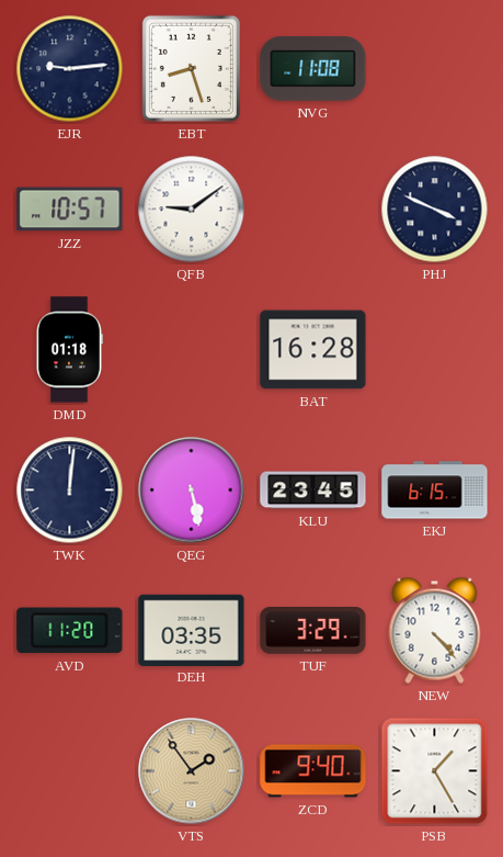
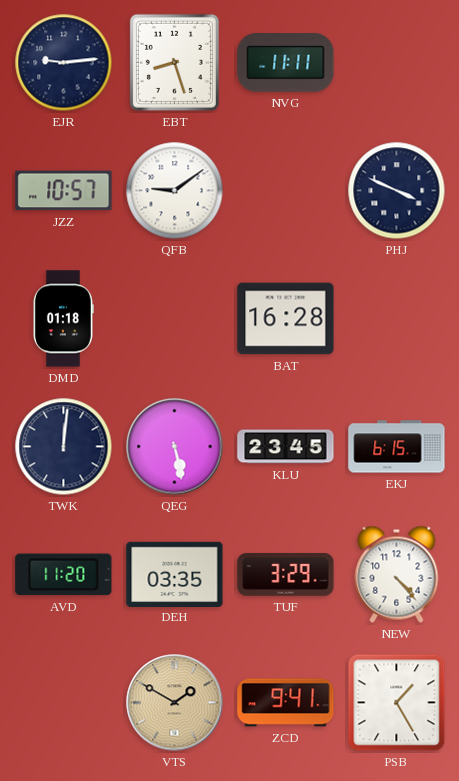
NVG: 11:08 -> 11:11
VTS: 1:54 -> 1:50
ZCD: 9:40 -> 9:41
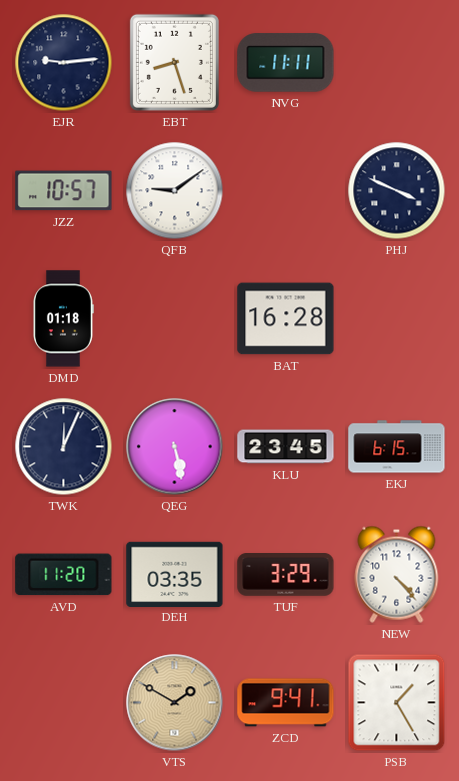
TWK: 12:01 -> 12:04
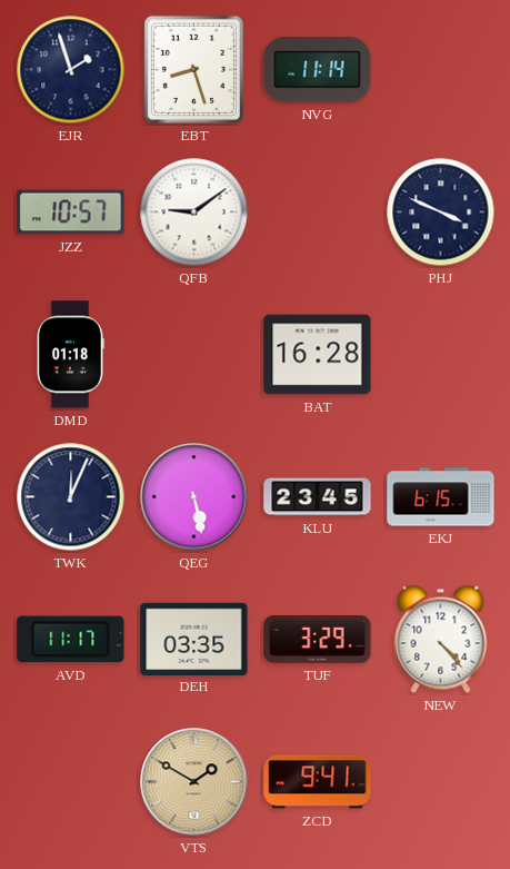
EJR: 9:14 -> 1:57
NVG: 11:11 -> 11:14
AVD: 11:20 -> 11:17
PSB: 1:25 -> none
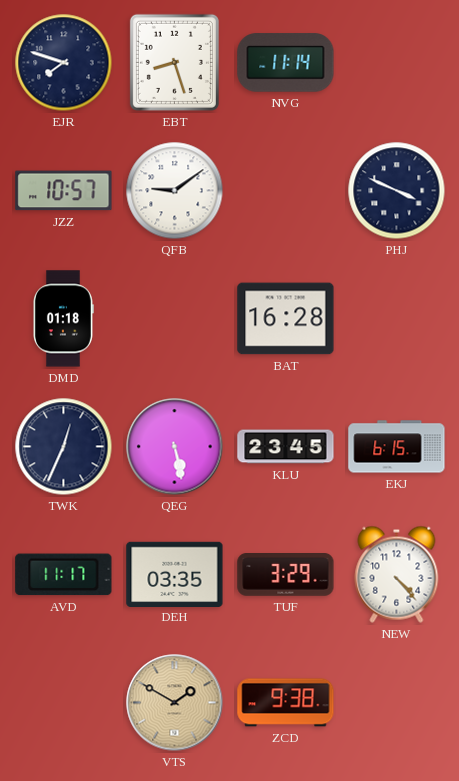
EJR: 1:57 -> 7:48
TWK: 12:04 -> 12:34
ZCD: 9:41 -> 9:38
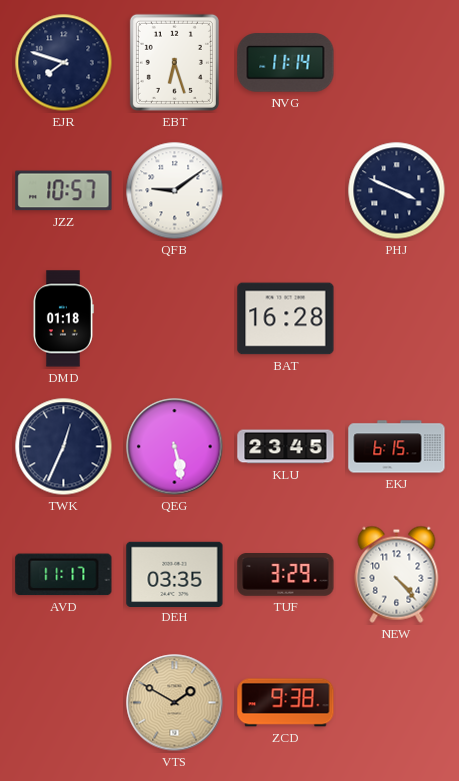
EBT: 8:27 -> 6:27
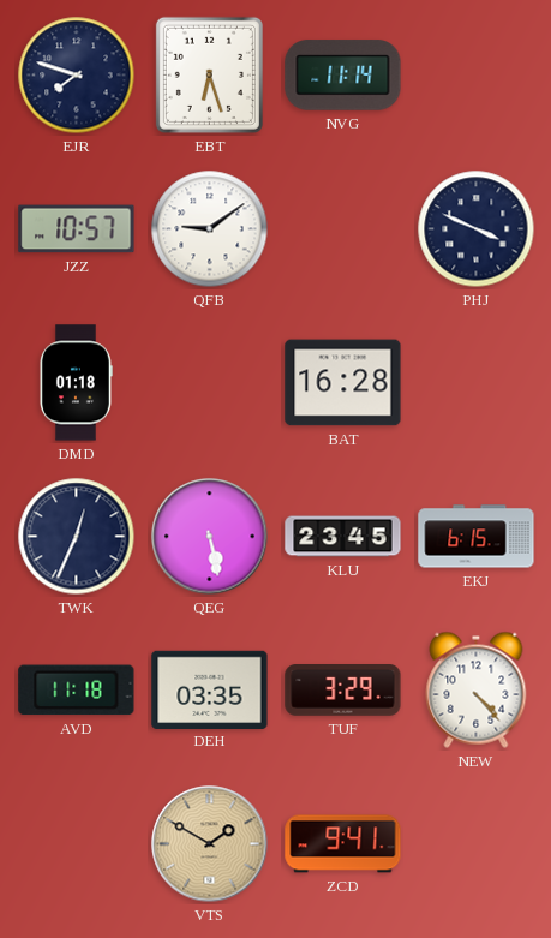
AVD: 11:17 -> 11:18
ZCD: 9:38 -> 9:41
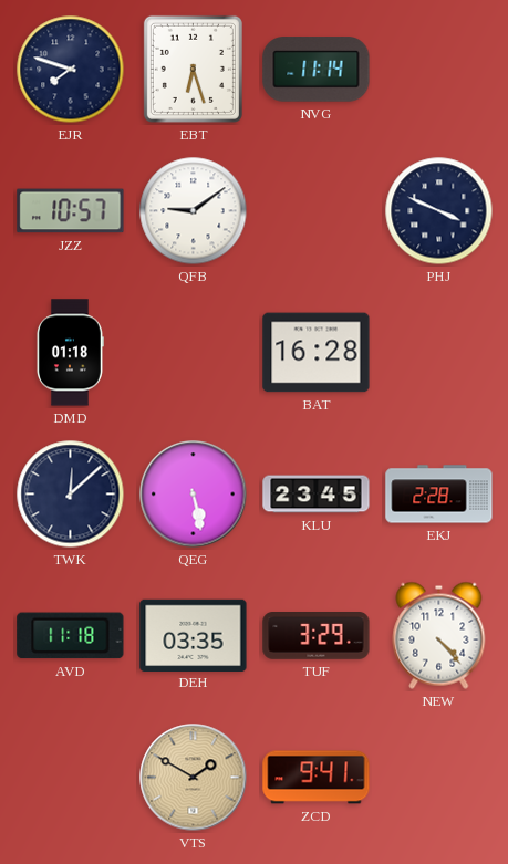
TWK: 12:34 -> 12:08
EKJ: 6:15 -> 2:28
